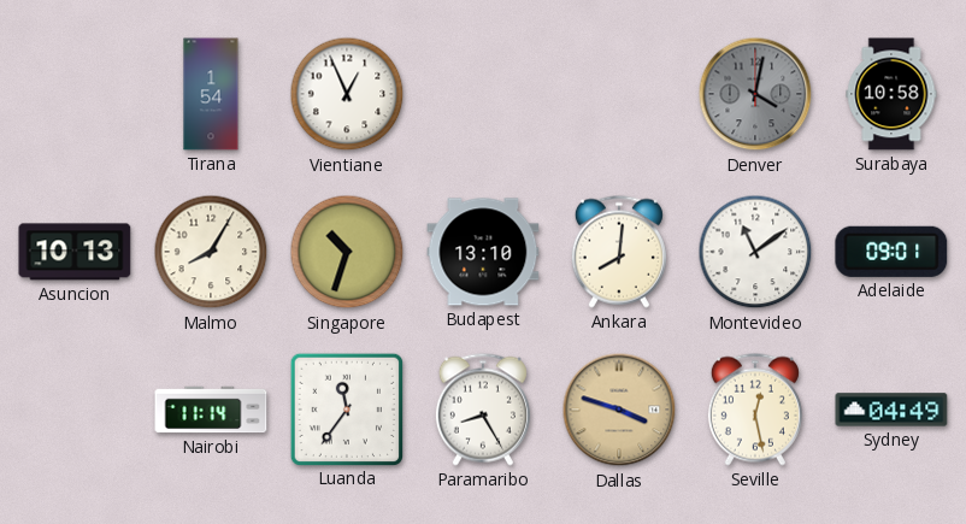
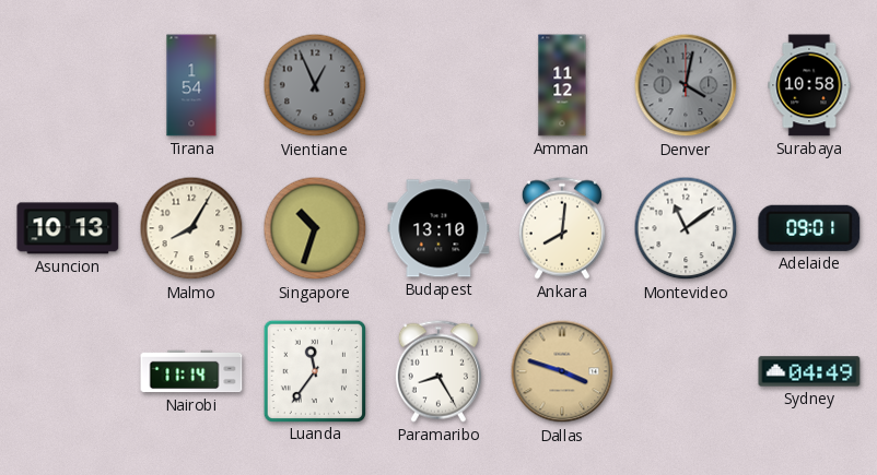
Vientiane dial: white -> grey
Amman: none -> 11:12
Seville: 12:28 -> none
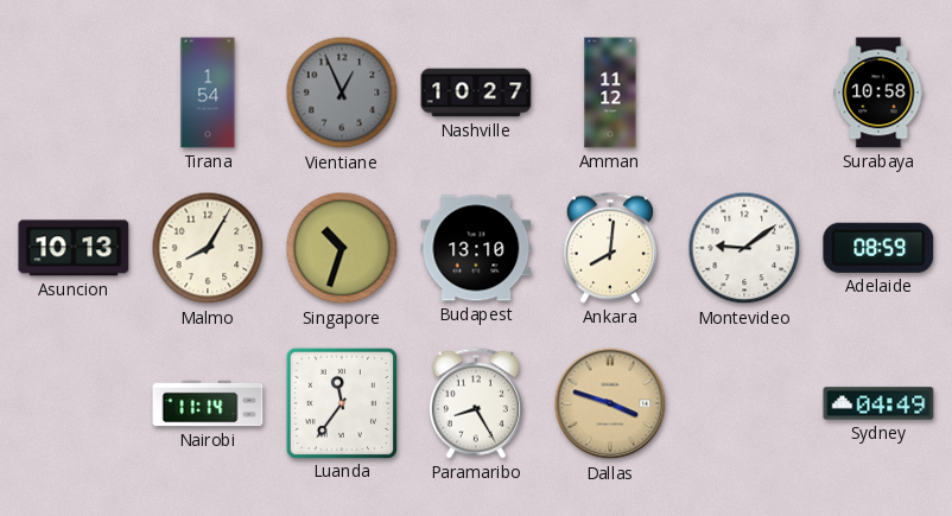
Nashville: none -> 10:27
Denver: 4:02 -> none
Montevideo: 11:09 -> 9:09
Adelaide: 09:01 -> 08:59
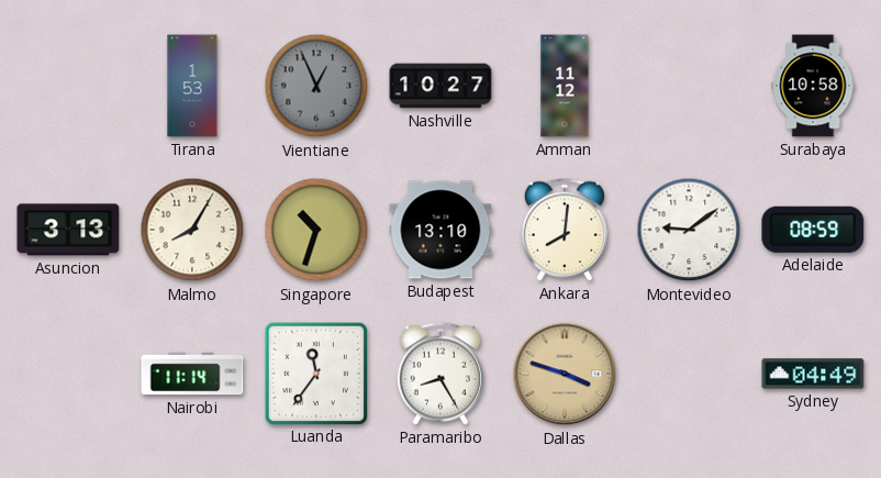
Tirana: 1:54 -> 1:53
Asuncion: 10:13 -> 3:13
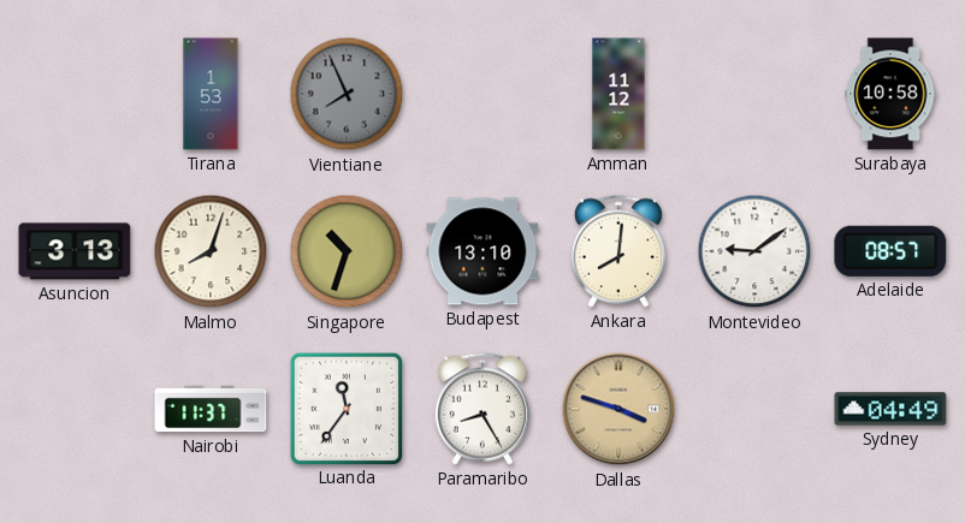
Vientiane: 12:56 -> 7:56
Nashville: 10:27 -> none
Malmo: 8:05 -> 8:03
Adelaide: 08:59 -> 08:57
Nairobi: 11:14 -> 11:37
